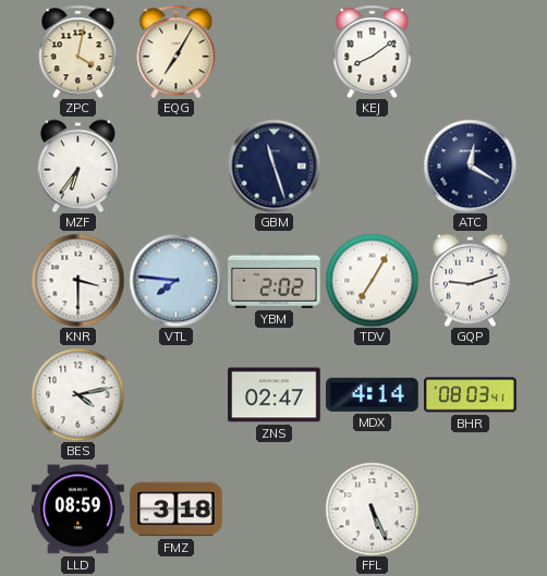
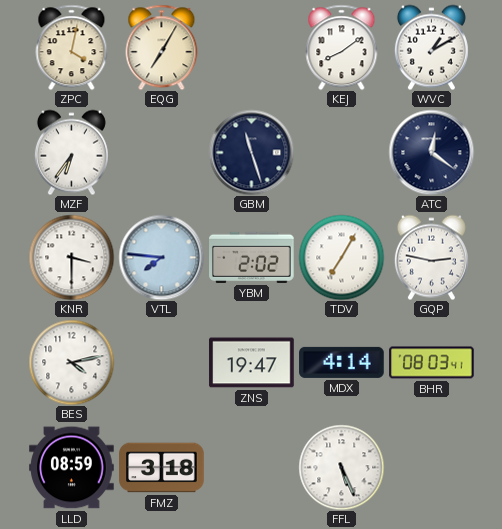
WVC: none -> 1:10
ATC: 12:20 -> 12:21
GQP: 9:12 -> 2:47
ZNS: 02:47 -> 19:47
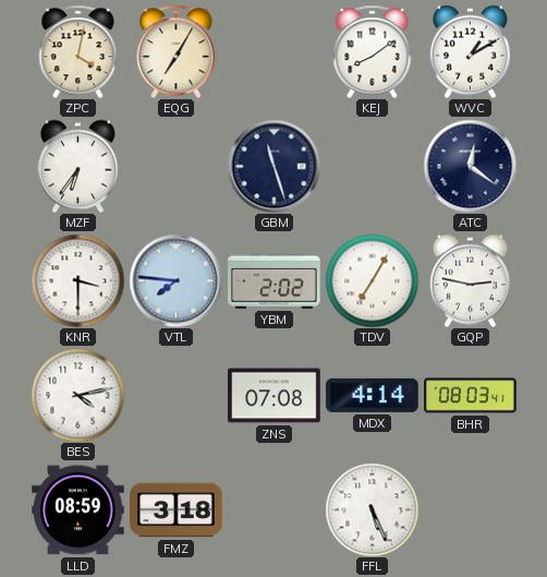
ZNS: 19:47 -> 07:08
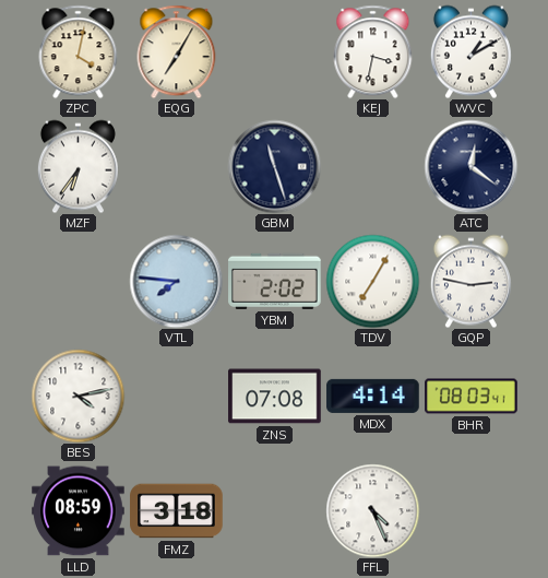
KEJ: 8:09 -> 3:32
KNR: 3:30 -> none
FFL: 5:26 -> 4:26
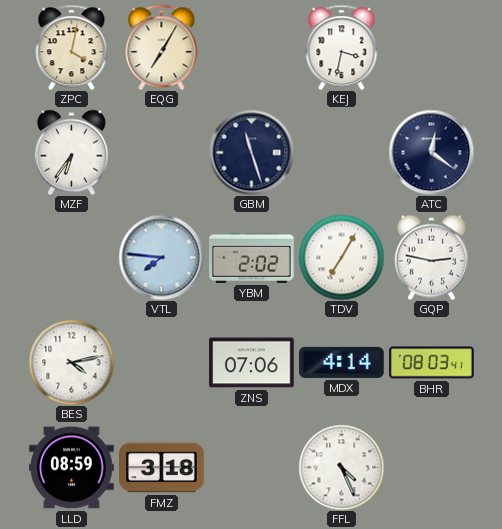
WVC: 1:10 -> none
ZNS: 07:08 -> 07:06
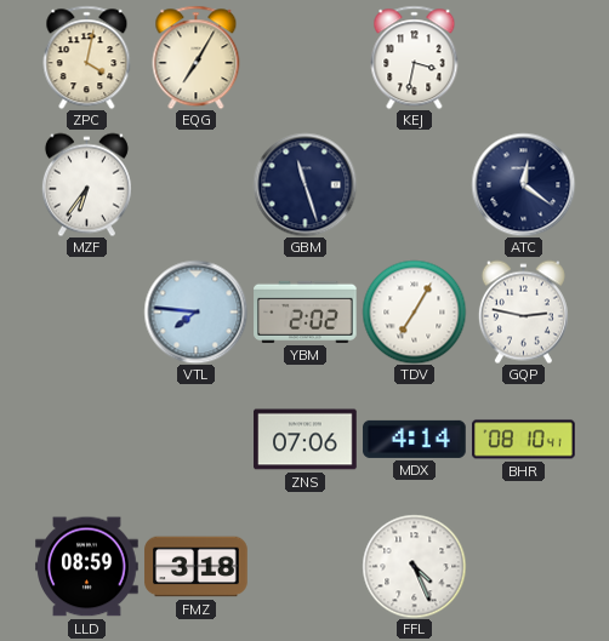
BES: 4:13 -> none
BHR: 08:03 -> 08:10
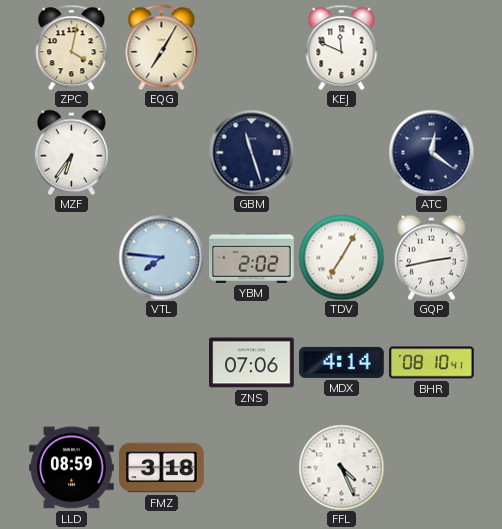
KEJ: 3:32 -> 11:49
GQP: 2:47 -> 2:43
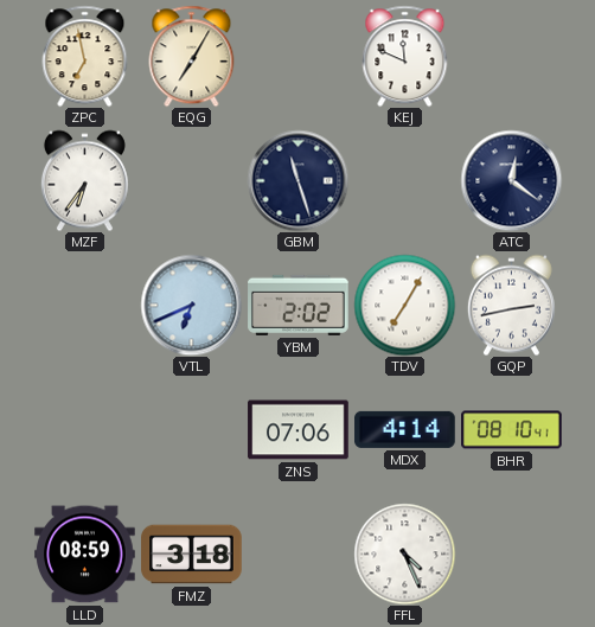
ZPC: 4:02 -> 6:58
VTL: 7:46 -> 6:41
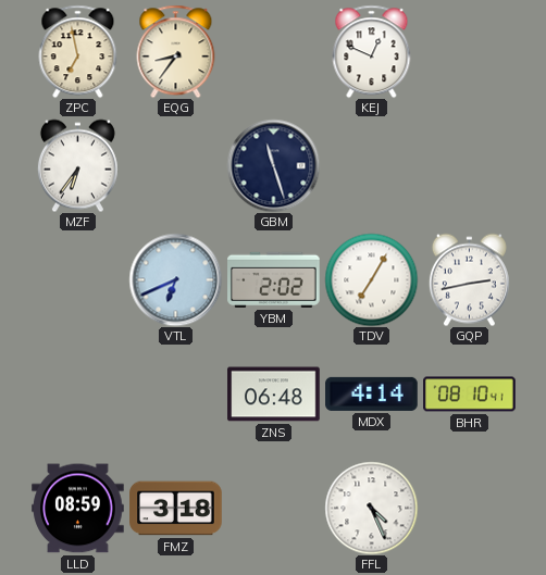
EQG: 7:05 -> 8:36
KEJ: 11:49 -> 12:49
ATC: 12:21 -> none
ZNS: 07:06 -> 06:48
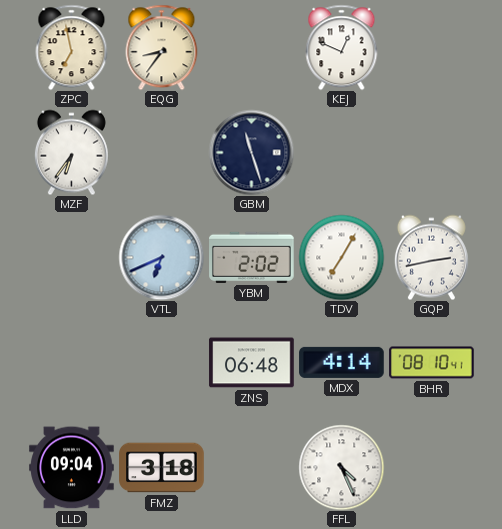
LLD: 08:59 -> 09:04
